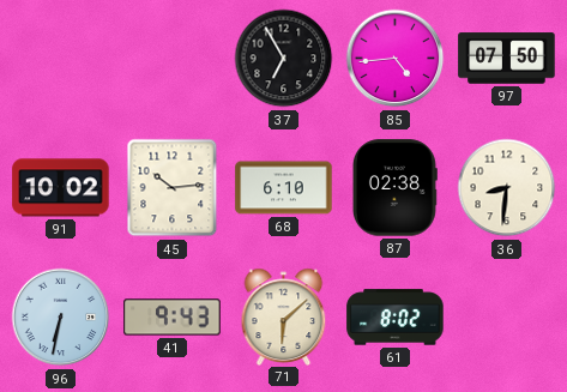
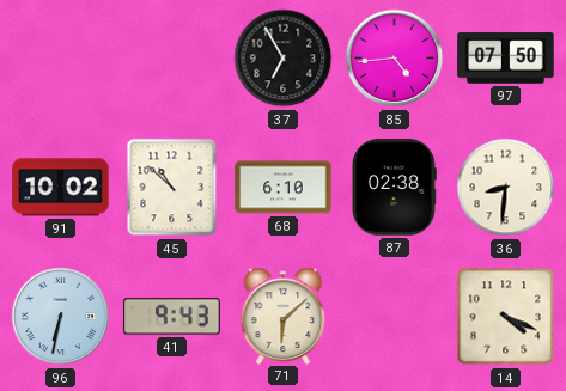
45: 10:14 -> 10:52
61: 8:02 -> none
14: none -> 4:19
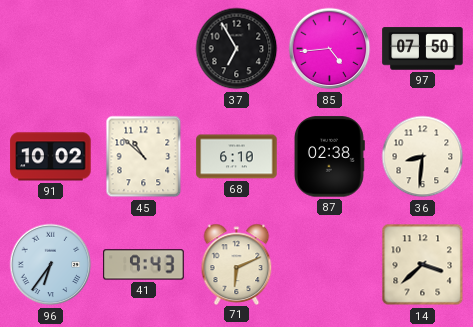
96: 6:32 -> 6:36
71: 6:08 -> 6:11
14: 4:19 -> 3:38
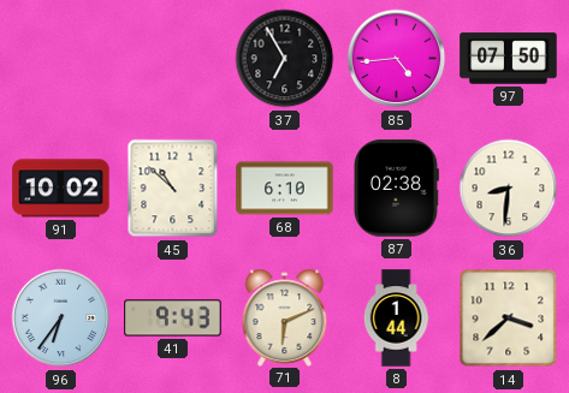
8: none -> 1:44
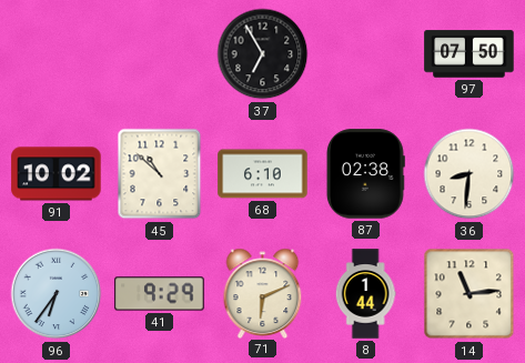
85: 4:44 -> none
41: 9:43 -> 9:29
14: 3:38 -> 11:14
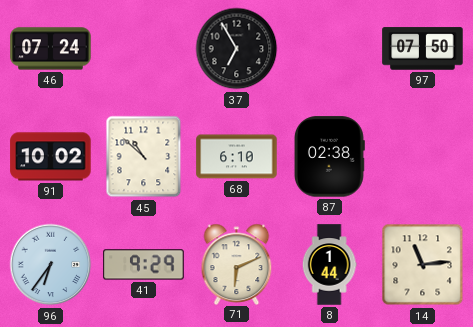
46: none -> 07:24
36: 8:31 -> none
